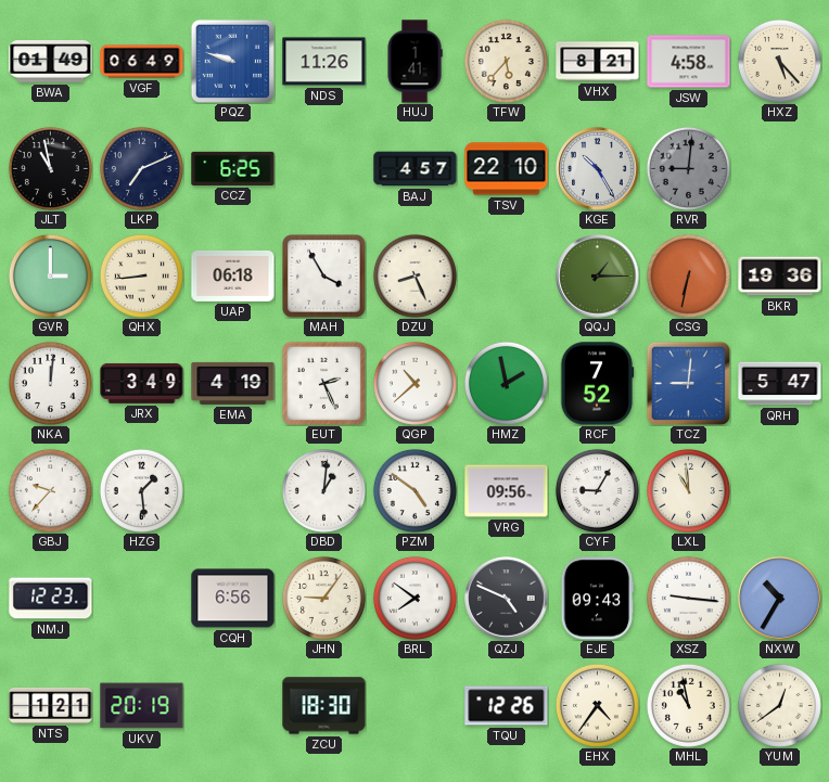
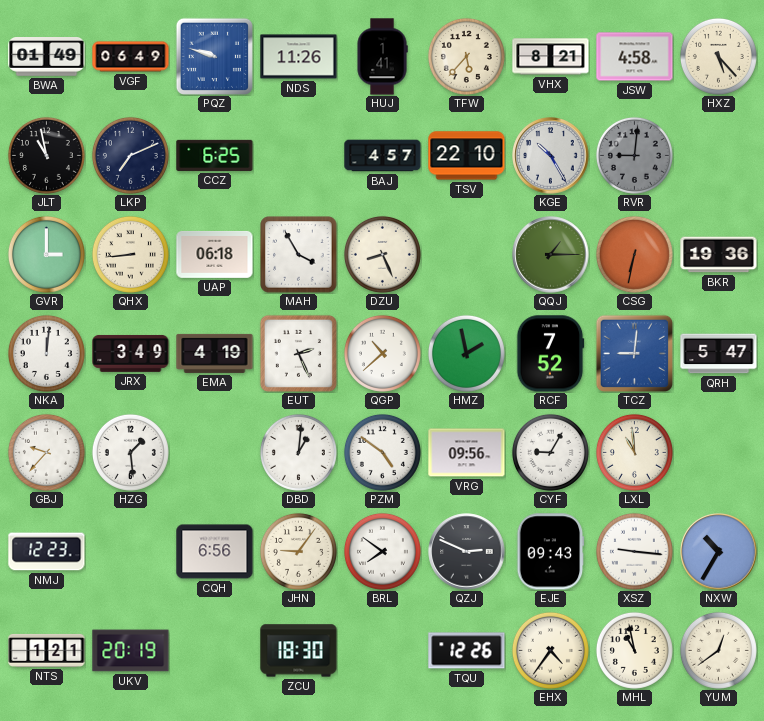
QZJ: 4:49 -> 2:49
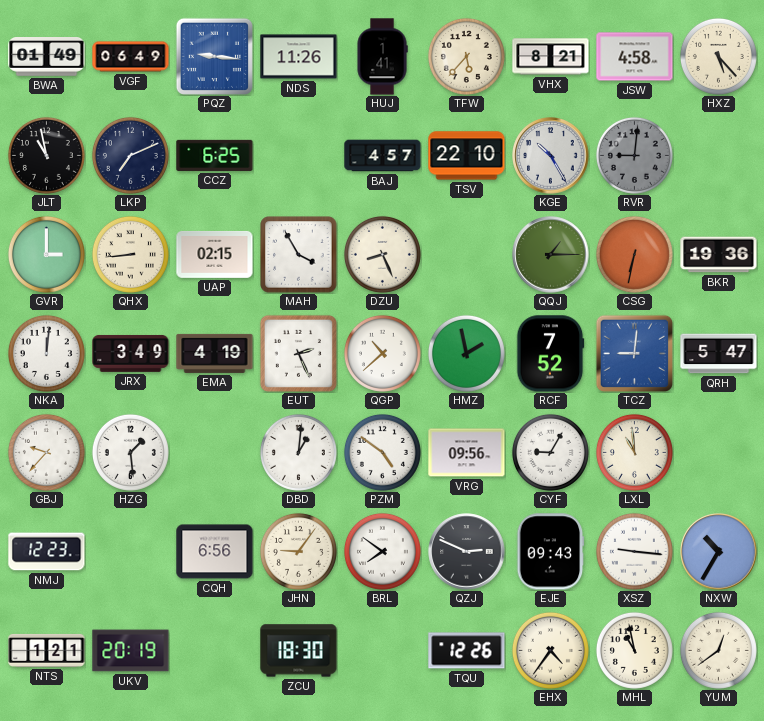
PQZ: 9:48 -> 9:16
UAP: 06:18 -> 02:15
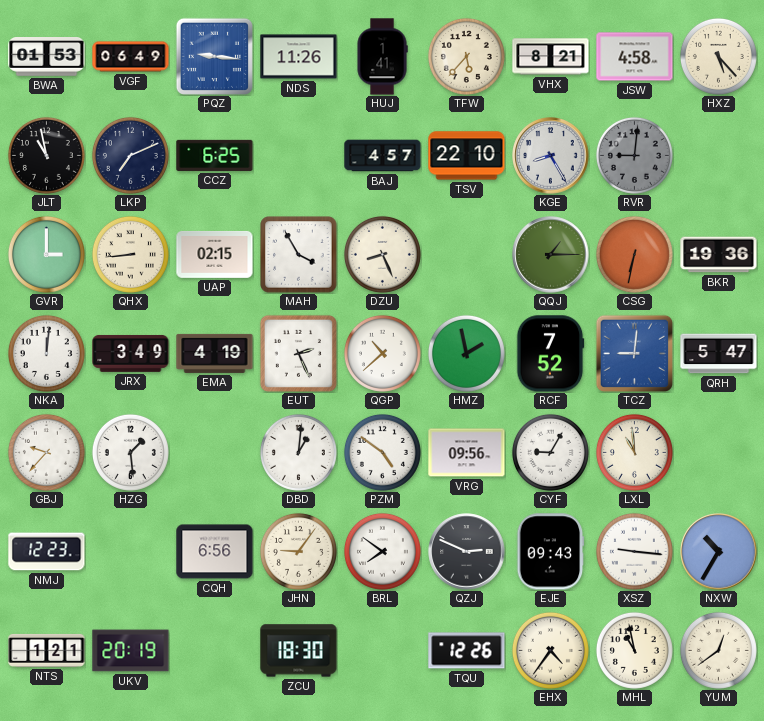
BWA: 01:49 -> 01:53
KGE: 10:25 -> 8:25
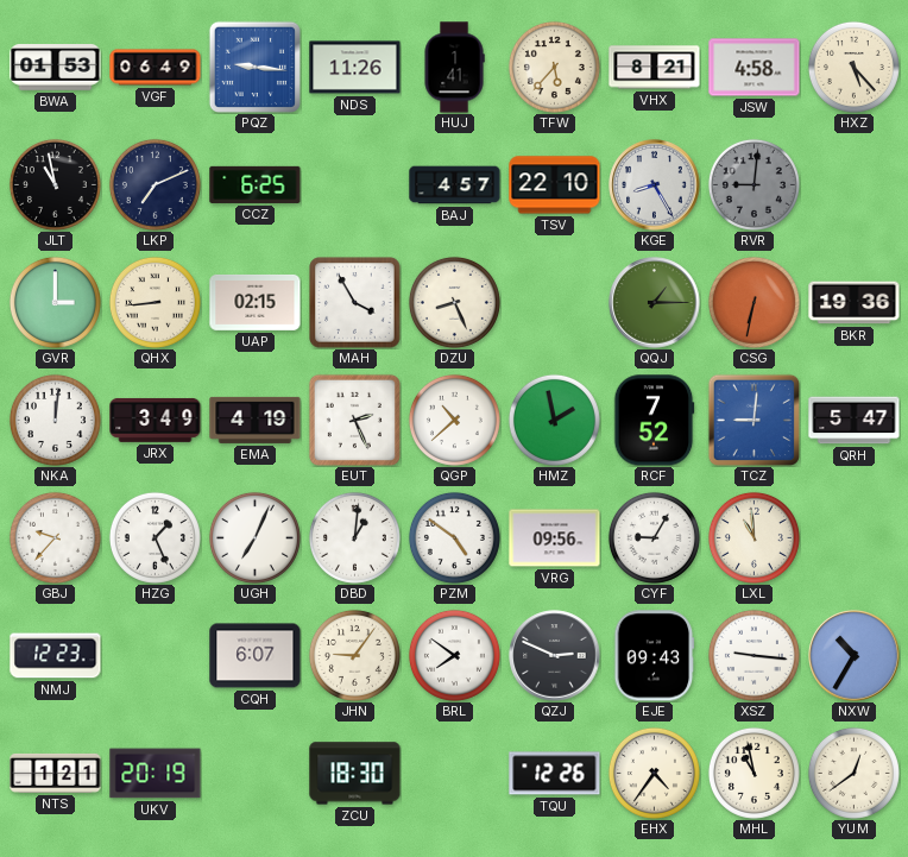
HZG: 1:29 -> 1:26
UGH: none -> 7:04
CQH: 6:56 -> 6:07
